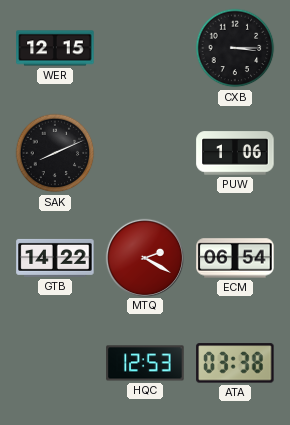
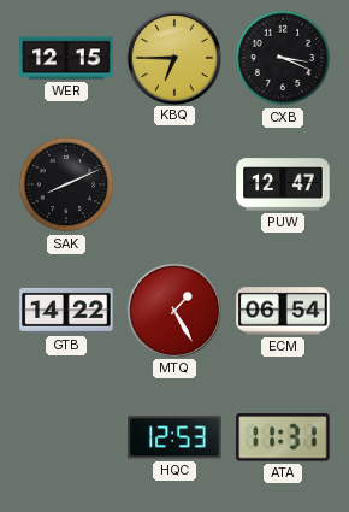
KBQ: none -> 6:45
CXB: 3:15 -> 3:19
PUW: 1:06 -> 12:47
MTQ: 2:20 -> 1:25
ATA: 03:38 -> 11:31
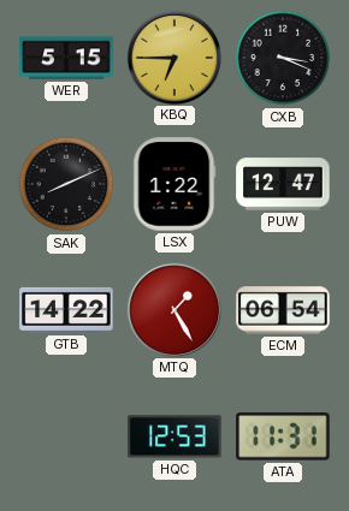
WER: 12:15 -> 5:15
LSX: none -> 1:22
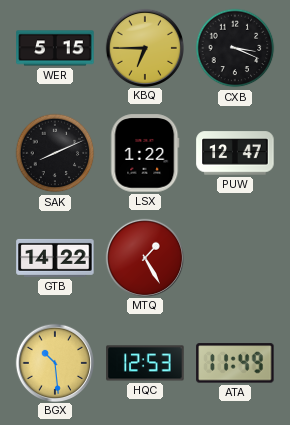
ECM: 06:54 -> none
BGX: none -> 10:29
ATA: 11:31 -> 11:49
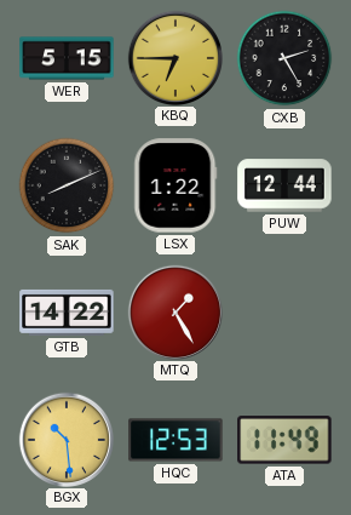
CXB: 3:19 -> 2:25
PUW: 12:47 -> 12:44
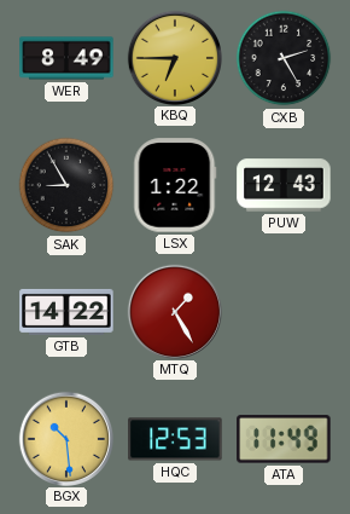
WER: 5:15 -> 8:49
SAK: 8:11 -> 8:55
PUW: 12:44 -> 12:43
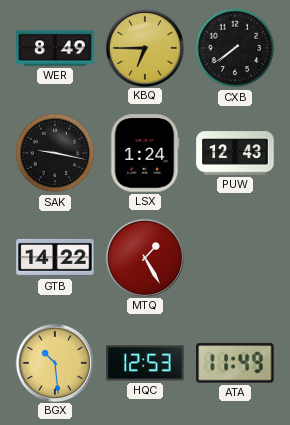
CXB: 2:25 -> 7:39
SAK: 8:55 -> 9:17
LSX: 1:22 -> 1:24
